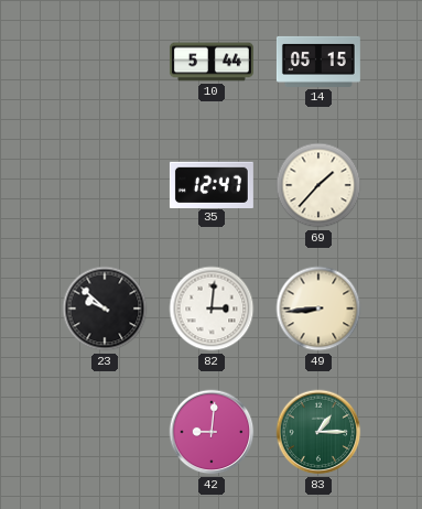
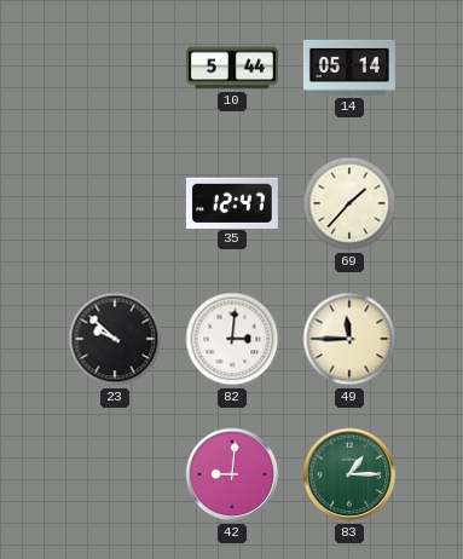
14: 05:15 -> 05:14
49: 8:44 -> 11:45
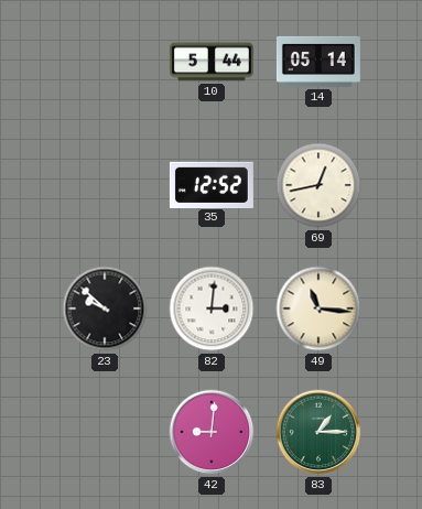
35: 12:47 -> 12:52
69: 1:37 -> 12:43
49: 11:45 -> 11:16
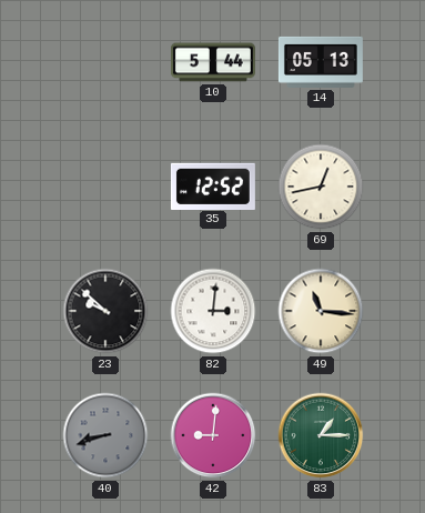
14: 05:14 -> 05:13
40: none -> 8:42
